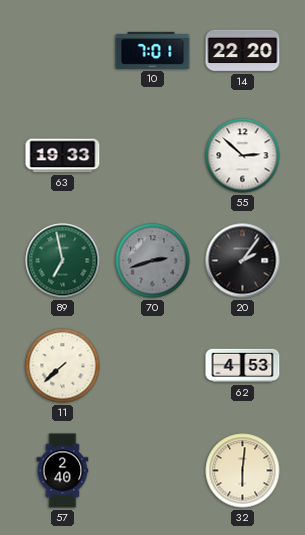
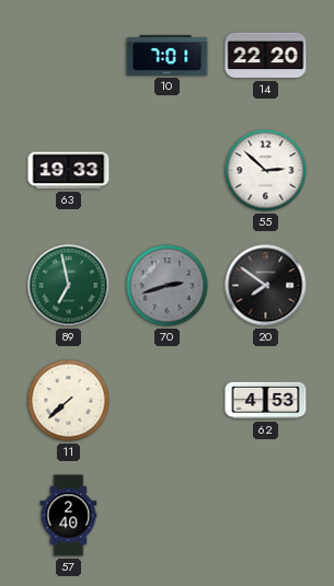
20: 2:06 -> 7:51
32: 6:01 -> none
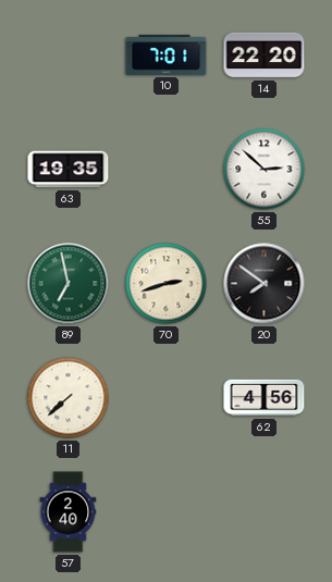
63: 19:33 -> 19:35
70 dial: grey -> cream
62: 4:53 -> 4:56
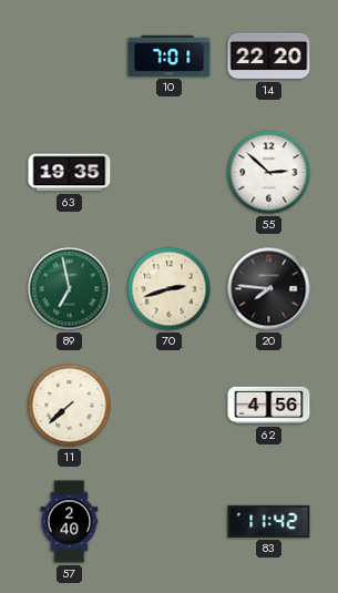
20: 7:51 -> 7:46
83: none -> 11:42
